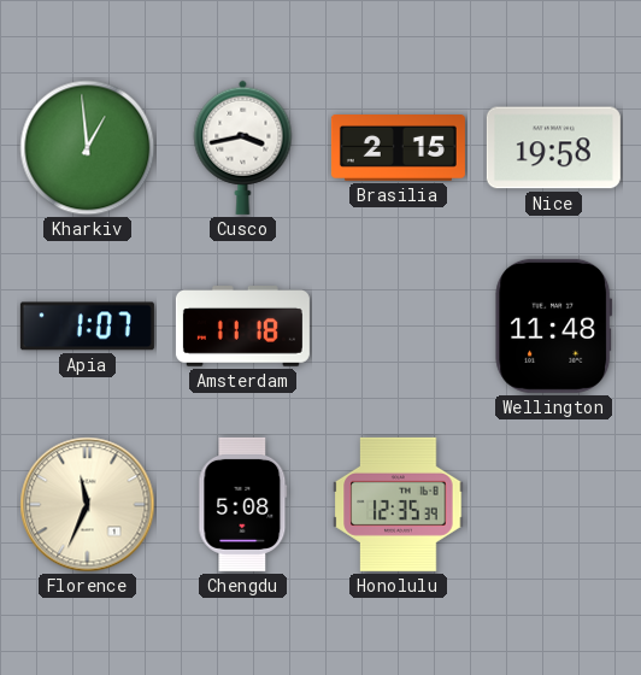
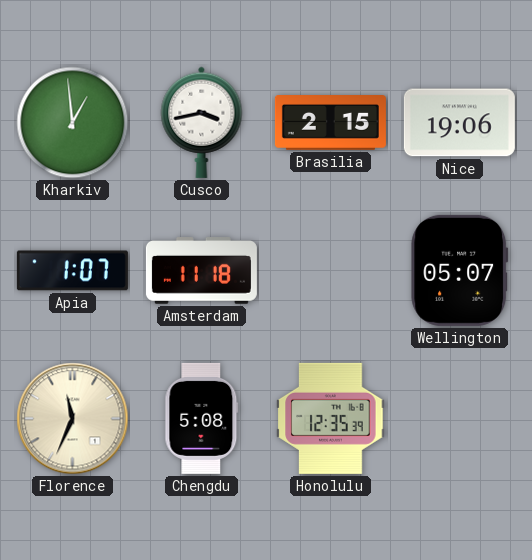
Nice: 19:58 -> 19:06
Wellington: 11:48 -> 05:07
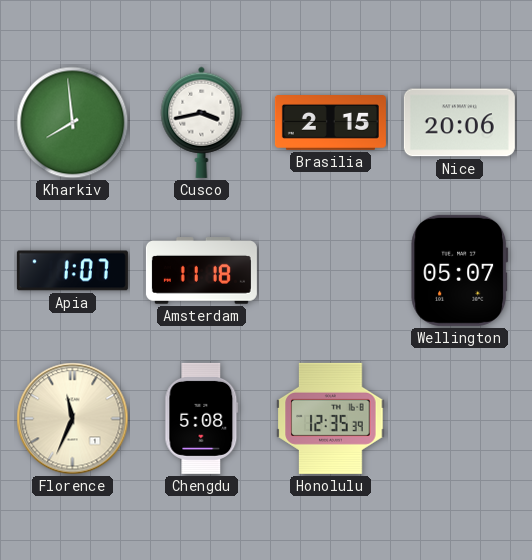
Kharkiv: 12:59 -> 7:59
Nice: 19:06 -> 20:06
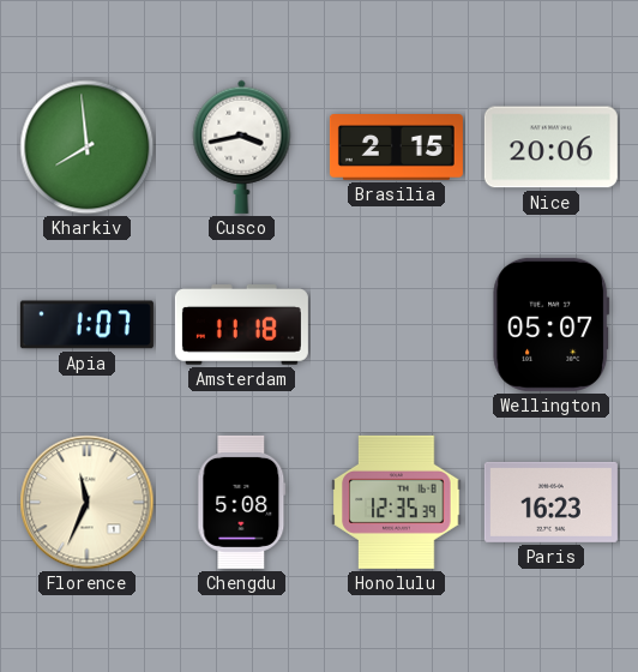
Paris: none -> 16:23
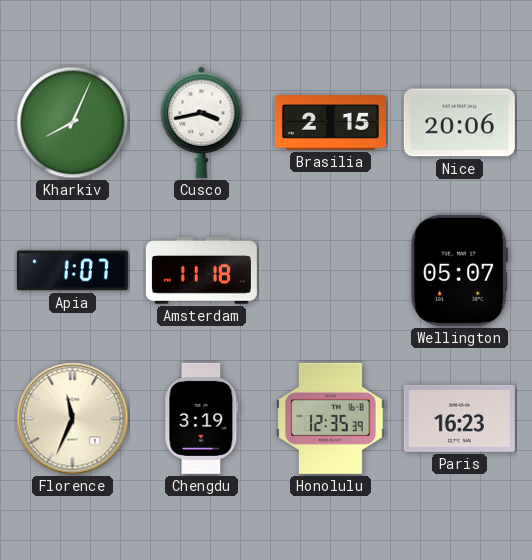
Kharkiv: 7:59 -> 8:04
Chengdu: 5:08 -> 3:19
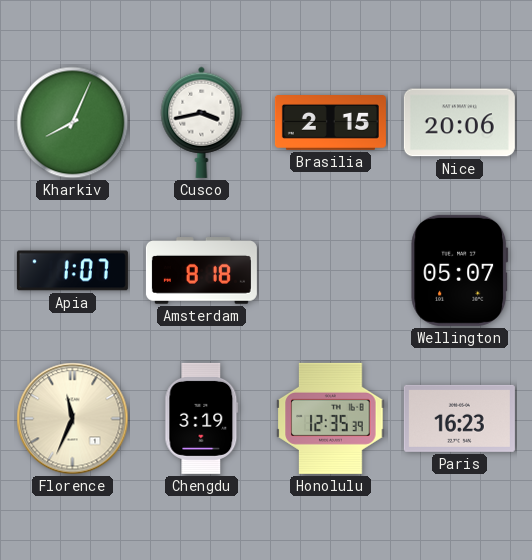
Amsterdam: 11:18 -> 8:18
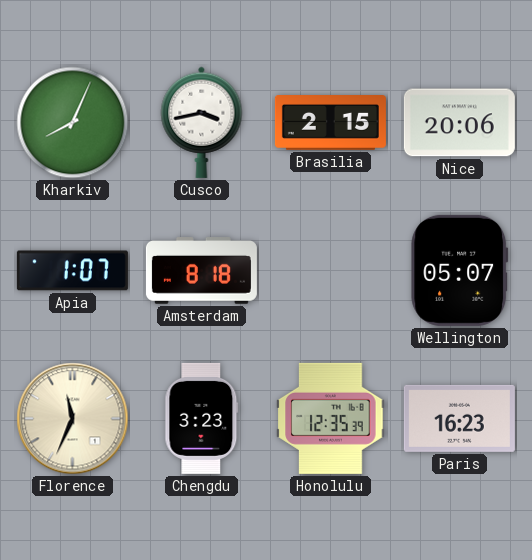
Chengdu: 3:19 -> 3:23
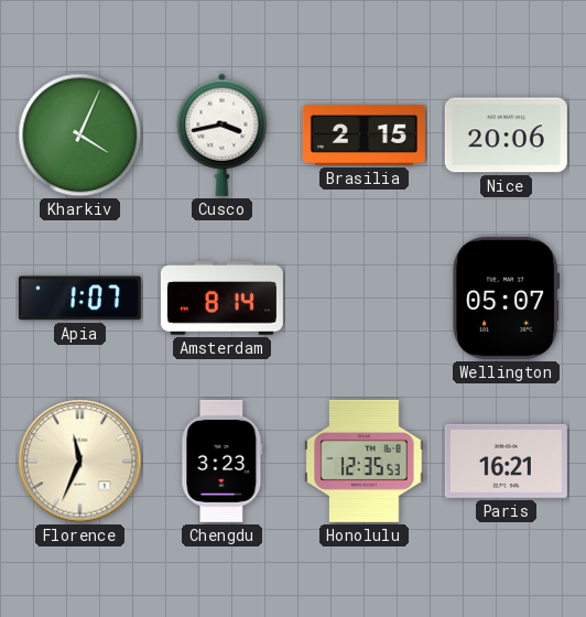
Kharkiv: 8:04 -> 4:04
Amsterdam: 8:18 -> 8:14
Honolulu: 12:35:39 -> 12:35:53
Paris: 16:23 -> 16:21
